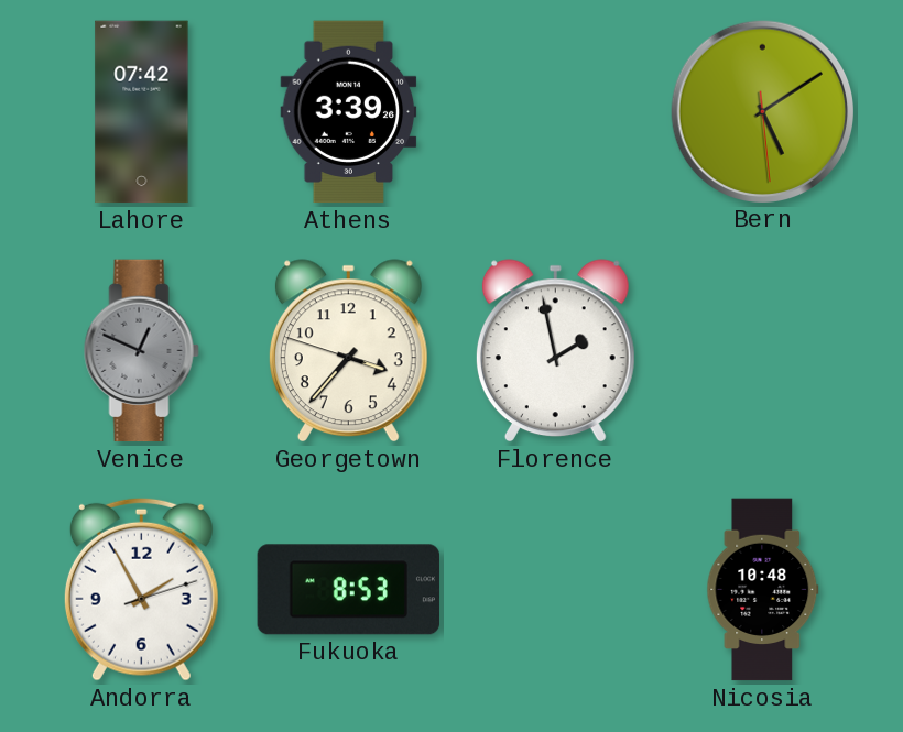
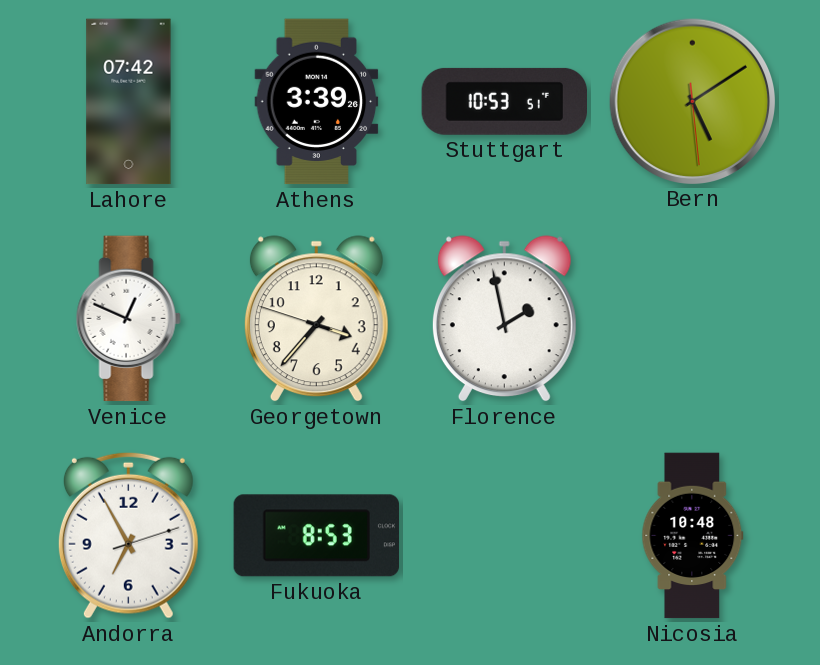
Stuttgart: none -> 10:53
Venice dial: grey -> white
Andorra: 1:55 -> 6:55
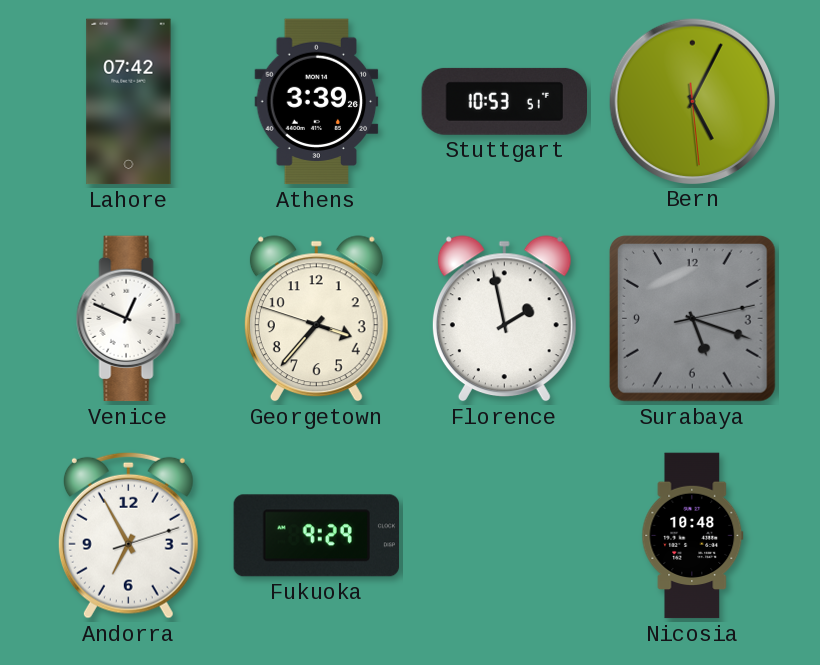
Bern: 5:09 -> 5:04
Surabaya: none -> 5:18
Fukuoka: 8:53 -> 9:29
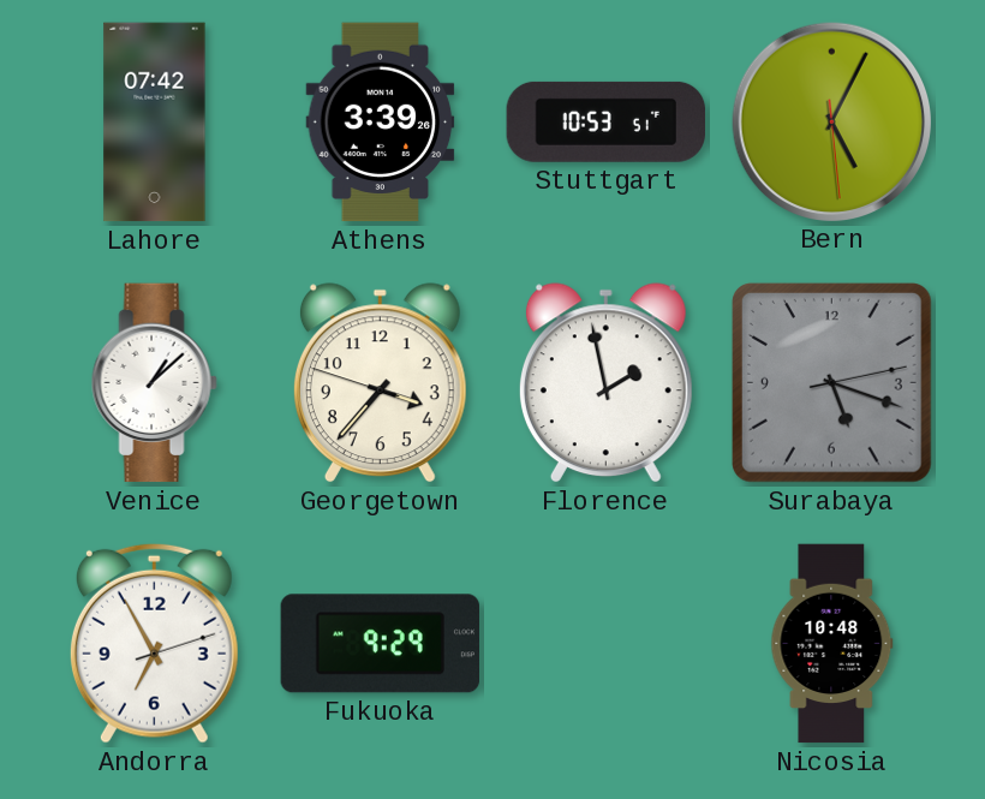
Venice: 12:49 -> 1:08
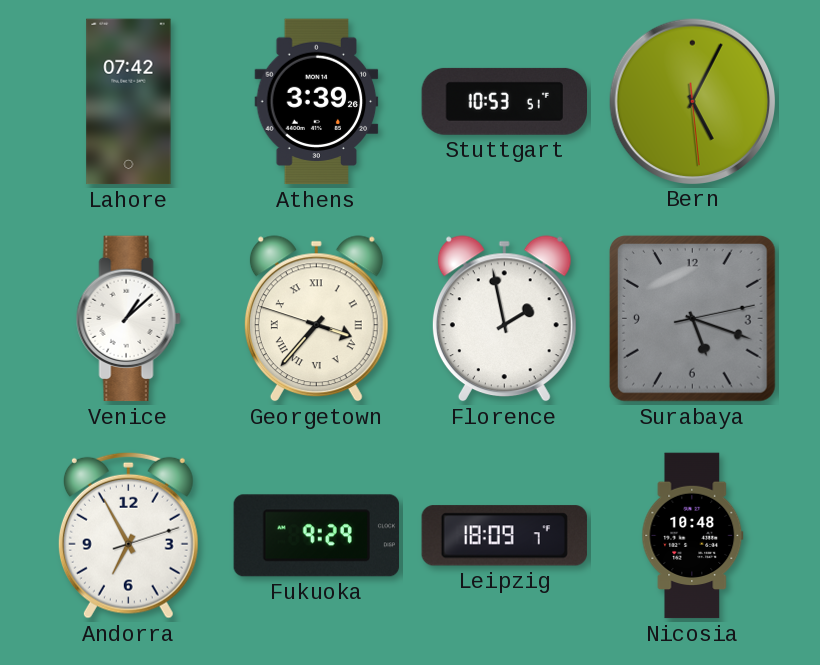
Georgetown numerals: Arabic -> Roman
Leipzig: none -> 18:09
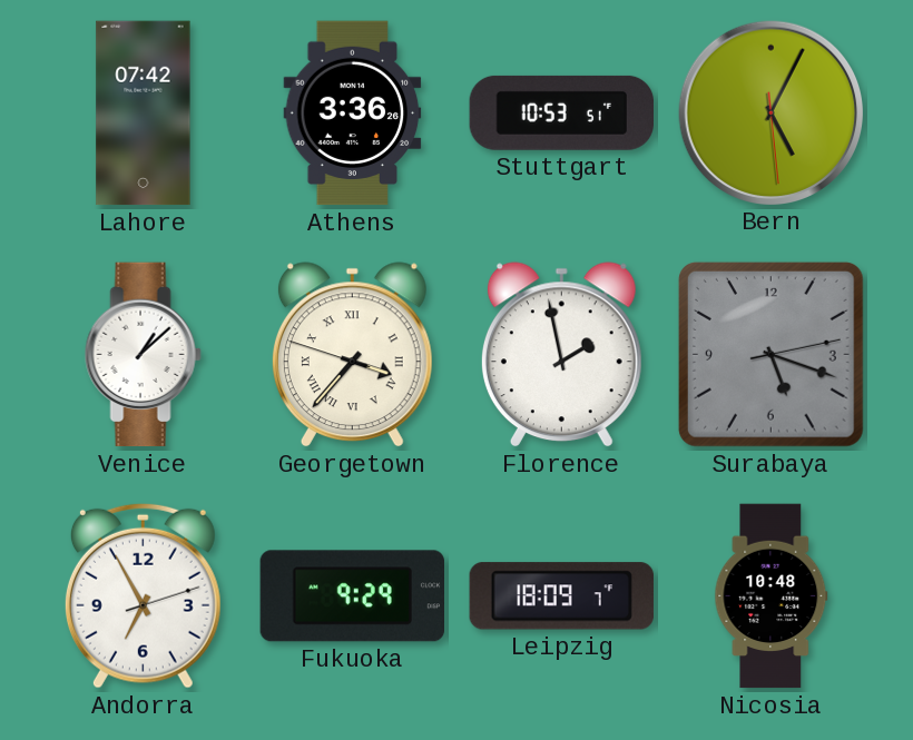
Athens: 3:39 -> 3:36
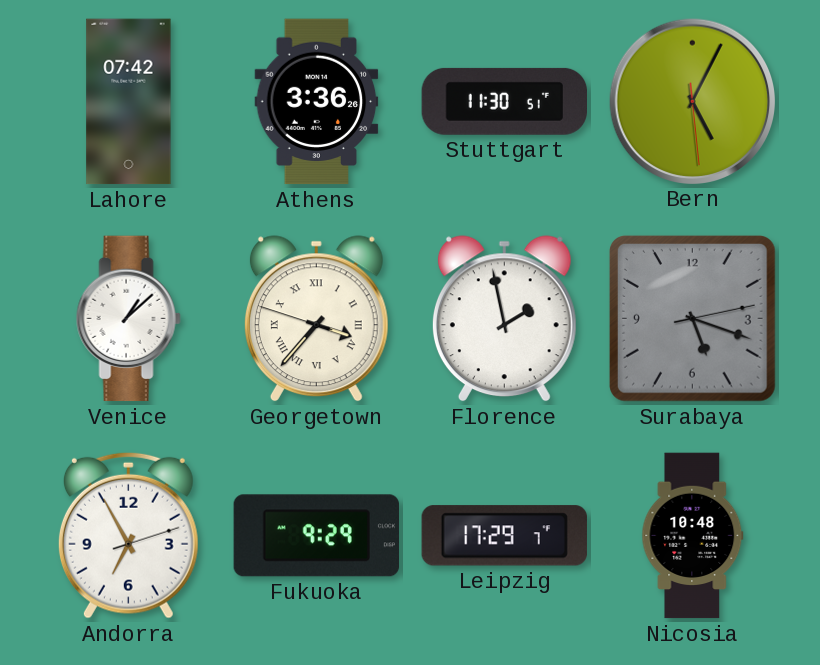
Stuttgart: 10:53 -> 11:30
Leipzig: 18:09 -> 17:29
